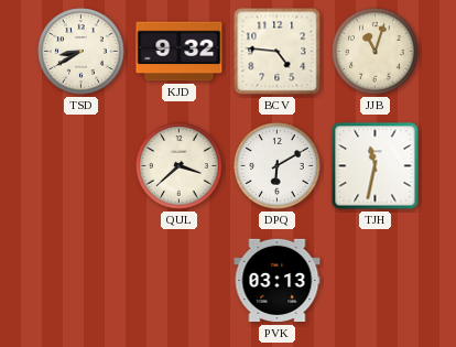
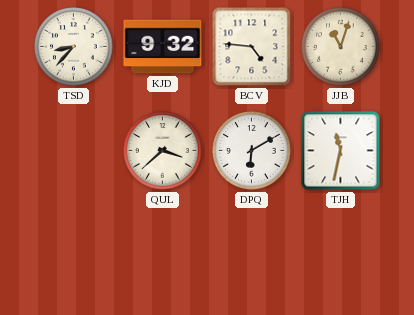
TSD: 8:40 -> 8:37
PVK: 03:13 -> none
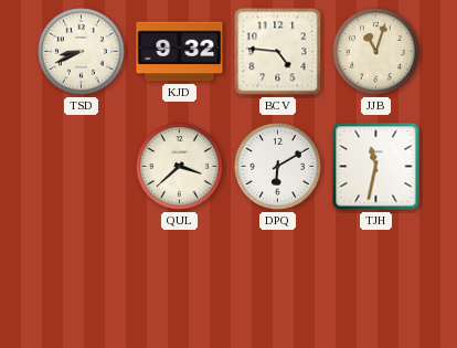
TSD: 8:37 -> 8:41
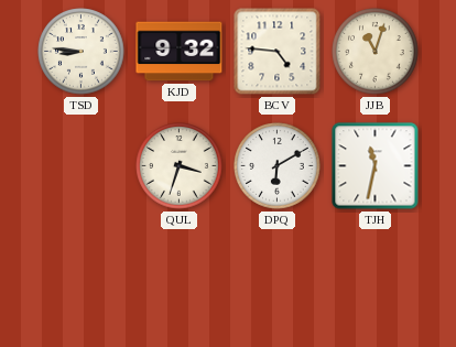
TSD: 8:41 -> 8:46
QUL: 3:38 -> 3:33
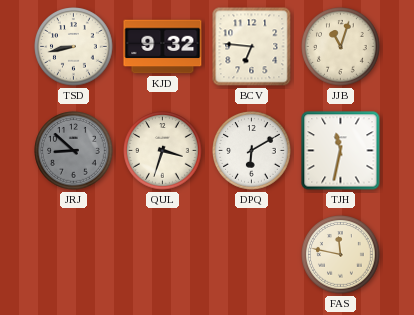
TSD: 8:46 -> 8:43
BCV: 4:46 -> 6:46
JRJ: none -> 8:52
FAS: none -> 11:47
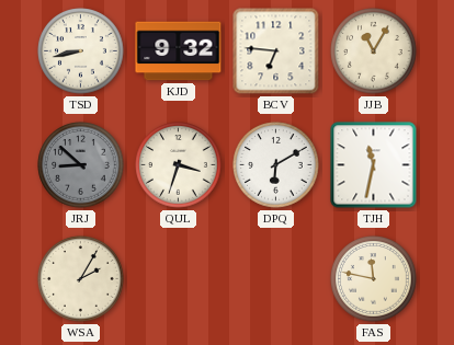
JJB: 11:03 -> 11:05
WSA: none -> 2:05
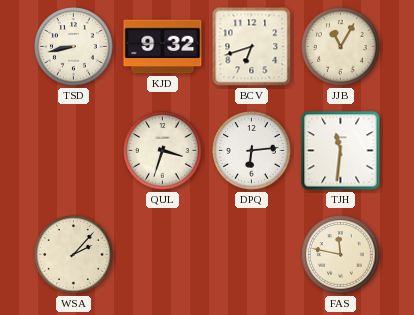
BCV: 6:46 -> 6:42
JRJ: 8:52 -> none
DPQ: 6:10 -> 6:14
TJH: 11:32 -> 11:31
WSA: 2:05 -> 2:07
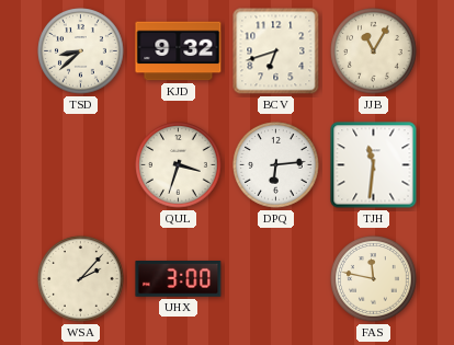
TSD: 8:43 -> 8:38
UHX: none -> 3:00
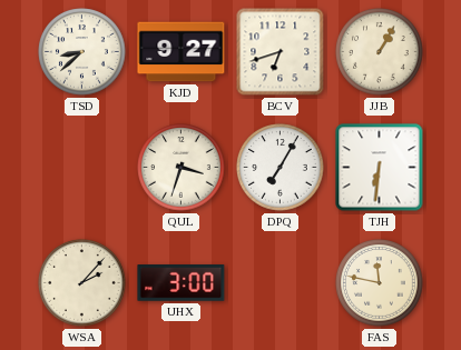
KJD: 9:32 -> 9:27
JJB: 11:05 -> 1:05
DPQ: 6:14 -> 7:05
TJH: 11:31 -> 6:31
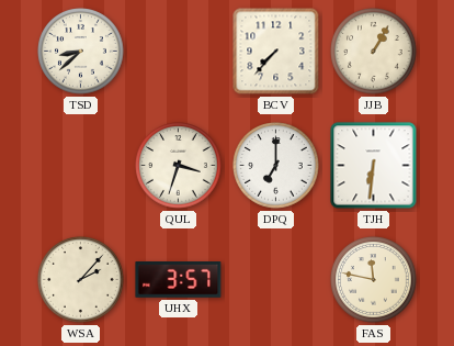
KJD: 9:27 -> none
BCV: 6:42 -> 7:37
DPQ: 7:05 -> 7:00
UHX: 3:00 -> 3:57
